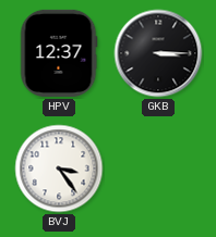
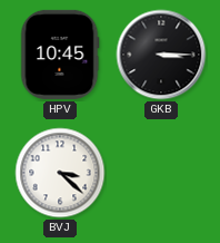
HPV: 12:37 -> 10:45
BVJ: 3:24 -> 3:22
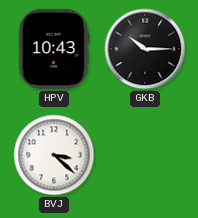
HPV: 10:45 -> 10:43
GKB: 3:15 -> 10:15
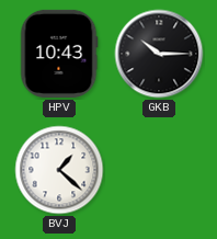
BVJ: 3:22 -> 1:22
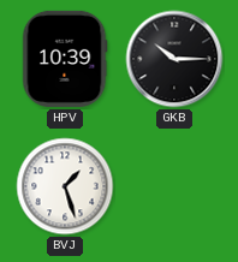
HPV: 10:43 -> 10:39
BVJ: 1:22 -> 1:27
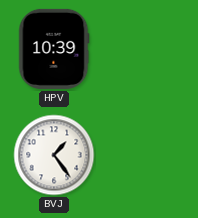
GKB: 10:15 -> none
BVJ: 1:27 -> 1:24
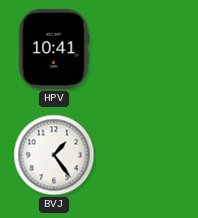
HPV: 10:39 -> 10:41
